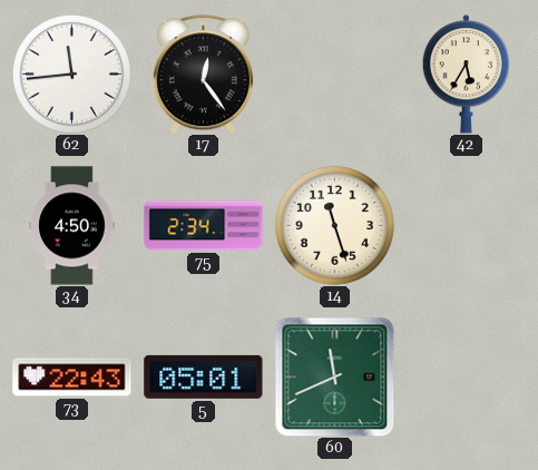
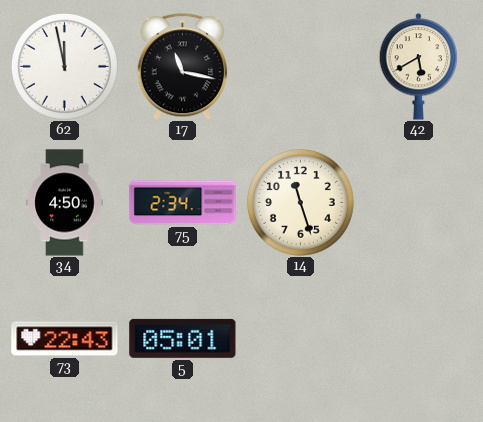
62: 11:44 -> 11:58
17: 12:24 -> 11:17
42: 5:35 -> 5:40
60: 11:41 -> none
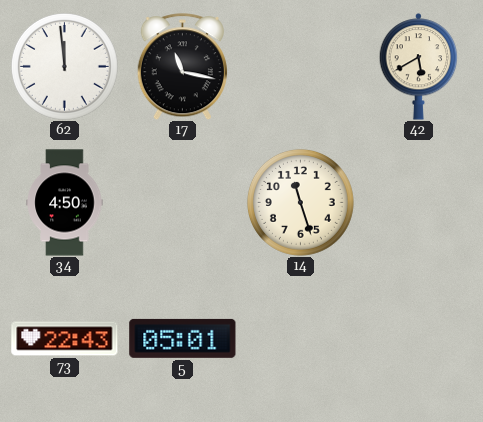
62: 11:58 -> 11:59
75: 2:34 -> none
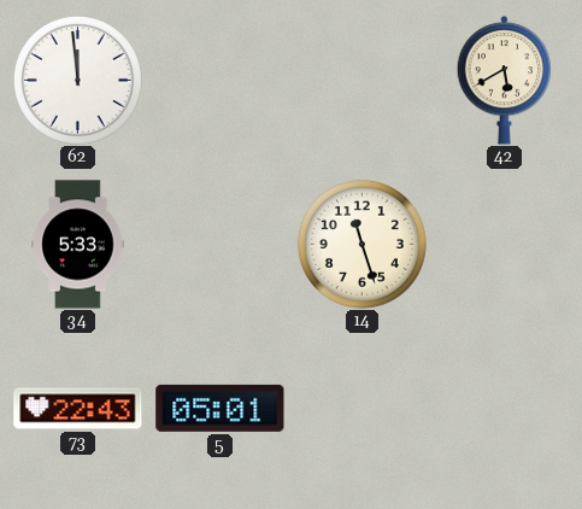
17: 11:17 -> none
34: 4:50 -> 5:33
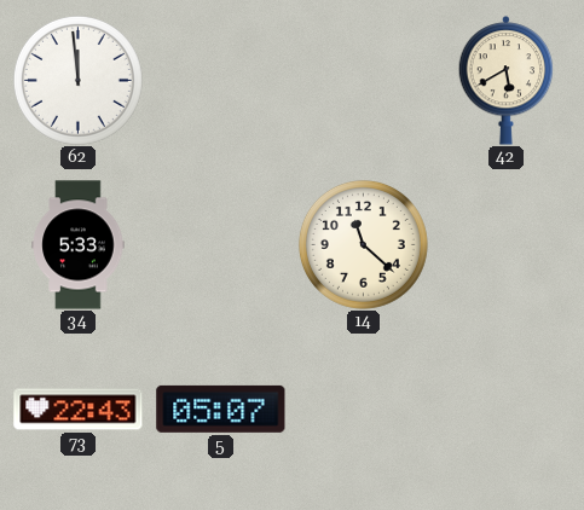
14: 11:27 -> 11:22
5: 05:01 -> 05:07
